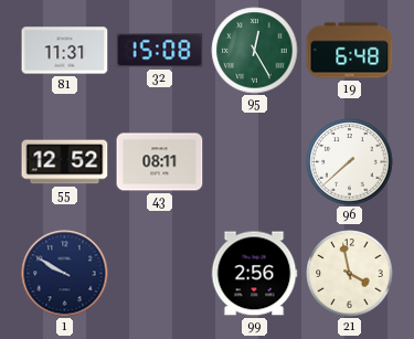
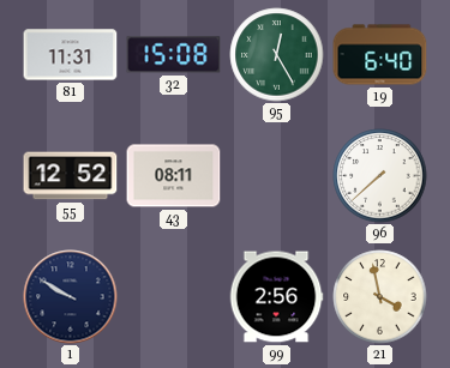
19: 6:48 -> 6:40
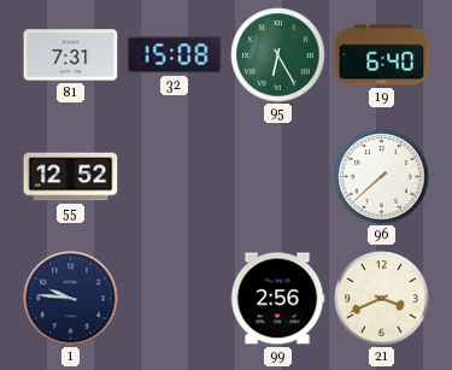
81: 11:31 -> 7:31
95: 12:25 -> 6:25
43: 08:11 -> none
1: 9:50 -> 9:46
21: 3:58 -> 3:41
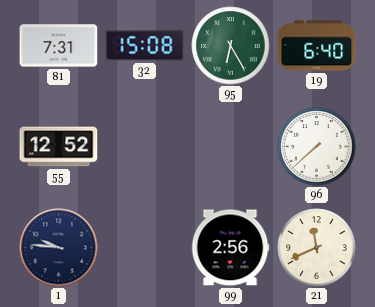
21: 3:41 -> 11:41
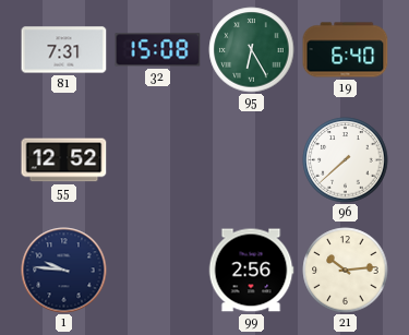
21: 11:41 -> 10:14
